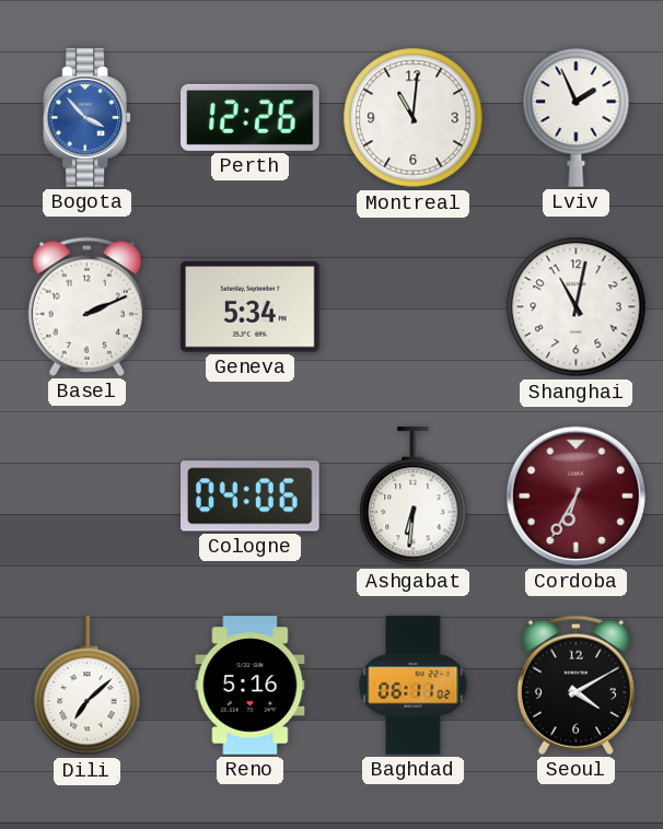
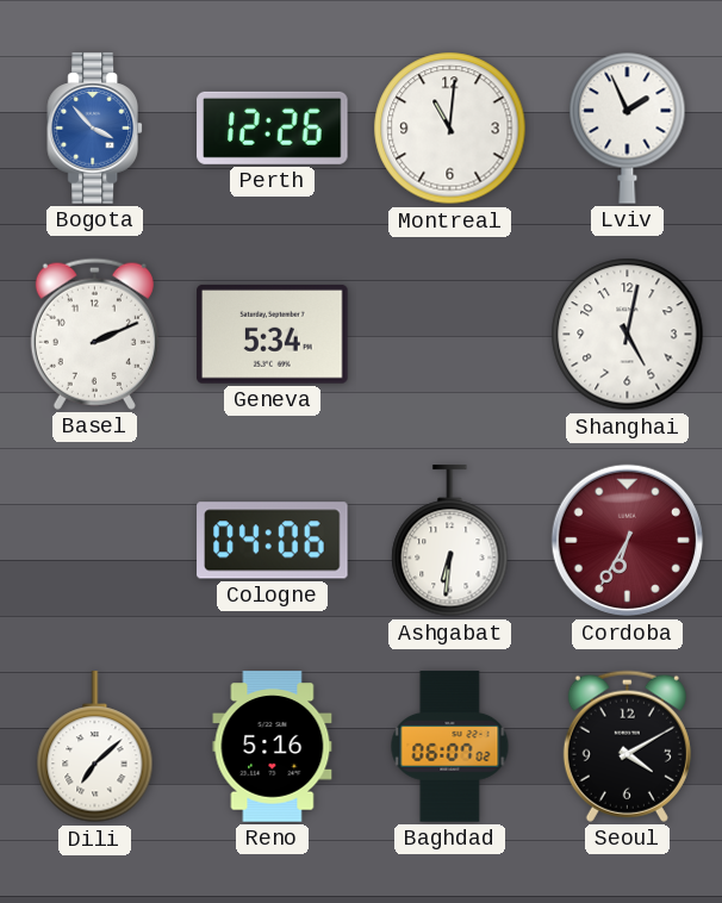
Shanghai: 11:02 -> 5:02
Baghdad: 06:11 -> 06:07
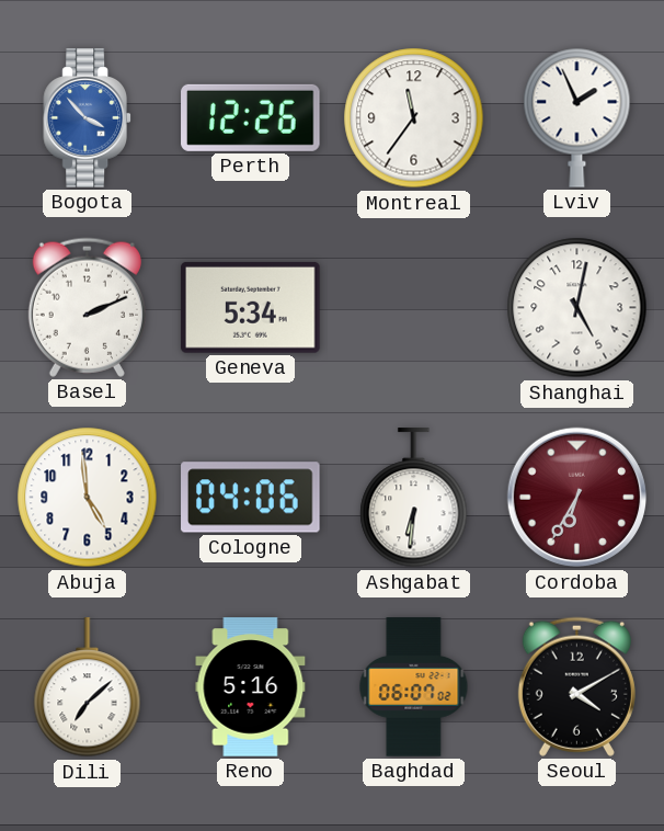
Montreal: 11:01 -> 11:36
Abuja: none -> 4:59
